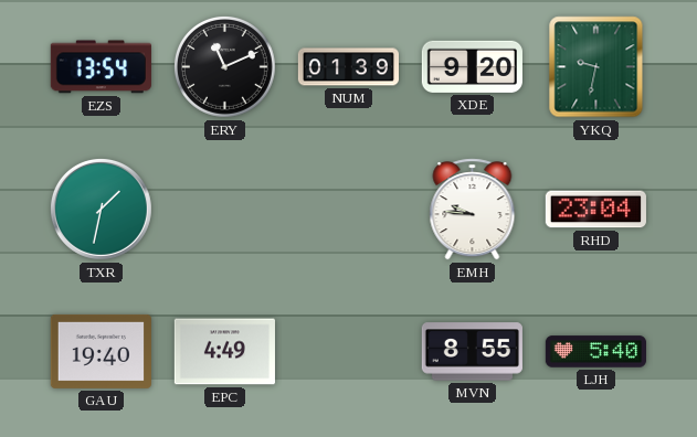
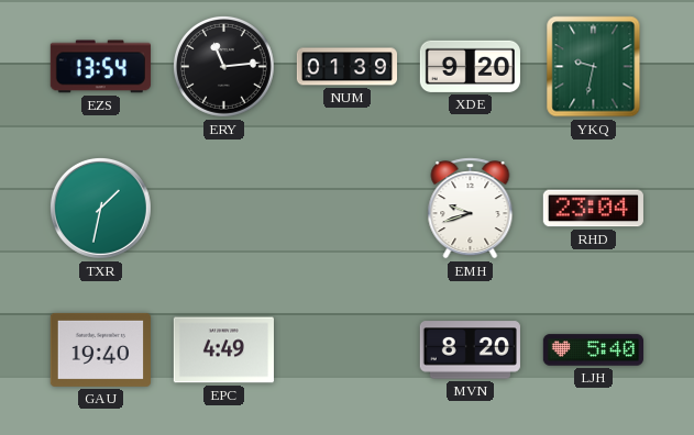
ERY: 11:11 -> 11:14
EMH: 9:46 -> 9:42
MVN: 8:55 -> 8:20
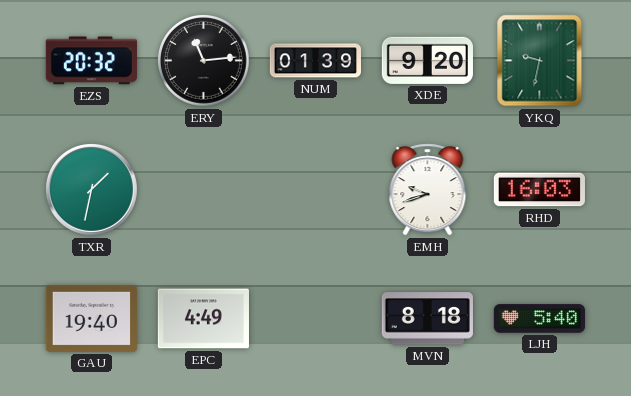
EZS: 13:54 -> 20:32
RHD: 23:04 -> 16:03
MVN: 8:20 -> 8:18
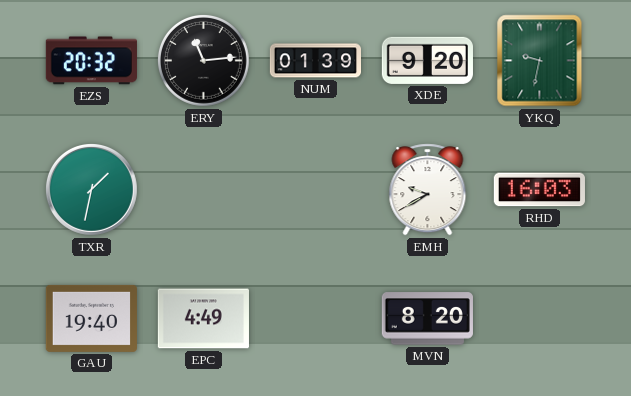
EMH: 9:42 -> 9:40
MVN: 8:18 -> 8:20
LJH: 5:40 -> none
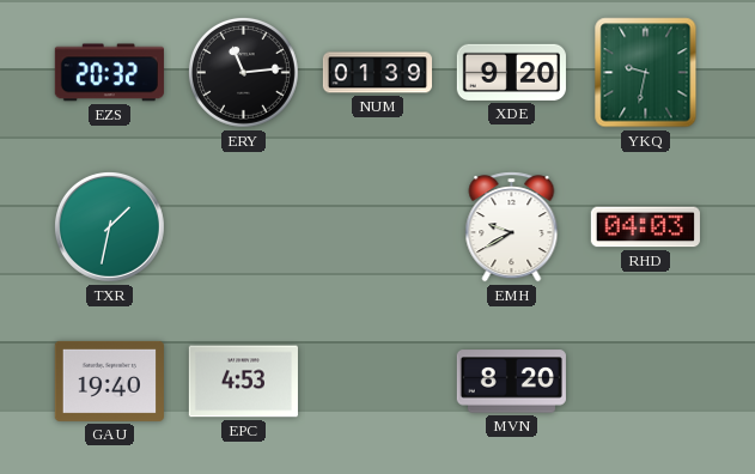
RHD: 16:03 -> 04:03
EPC: 4:49 -> 4:53
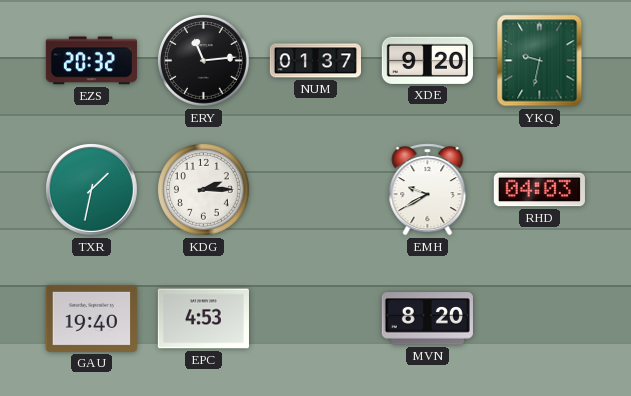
NUM: 01:39 -> 01:37
KDG: none -> 2:15
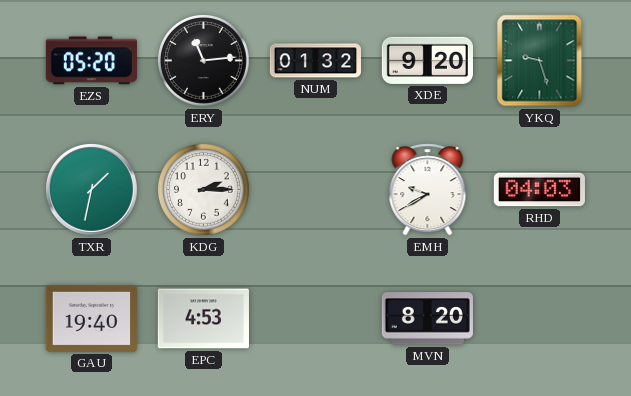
EZS: 20:32 -> 05:20
NUM: 01:37 -> 01:32
YKQ: 9:32 -> 9:27
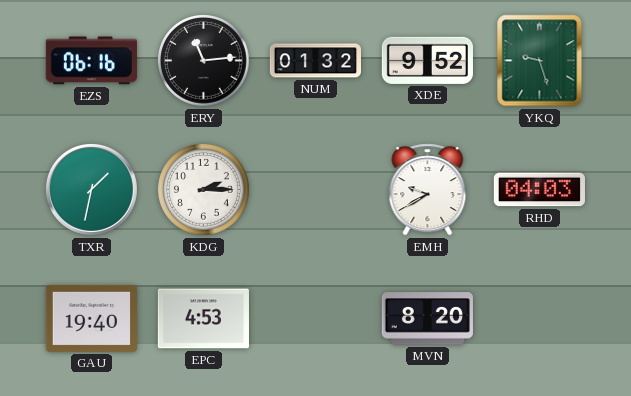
EZS: 05:20 -> 06:16
XDE: 9:20 -> 9:52
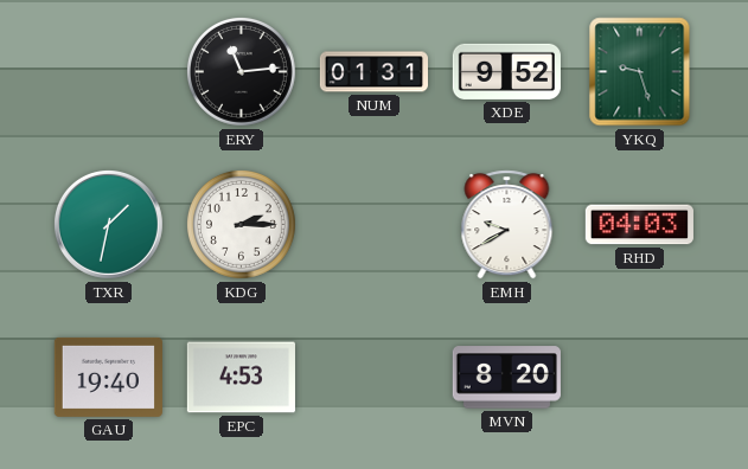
EZS: 06:16 -> none
NUM: 01:32 -> 01:31
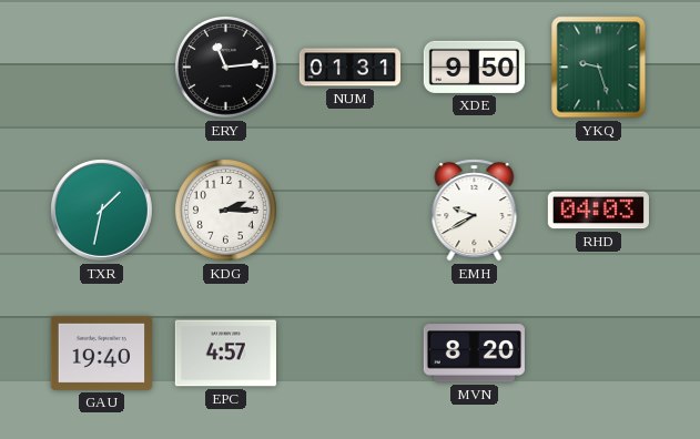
XDE: 9:52 -> 9:50
EPC: 4:53 -> 4:57
